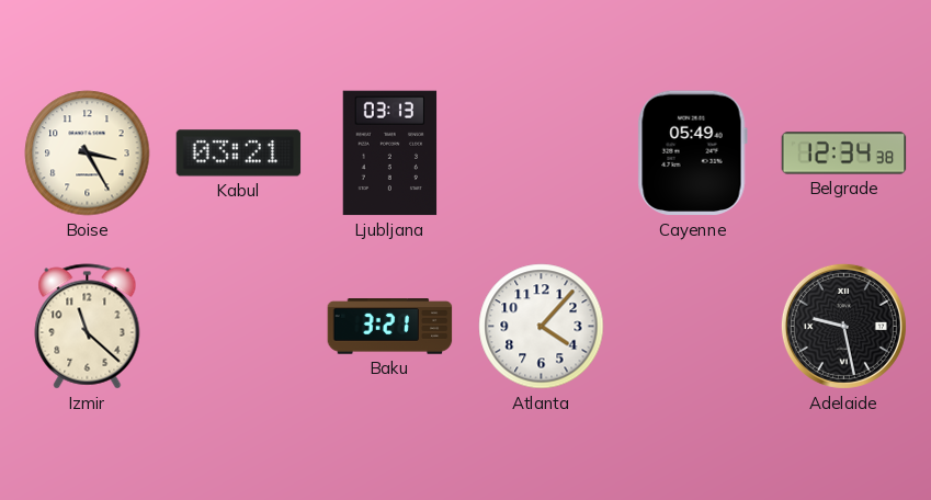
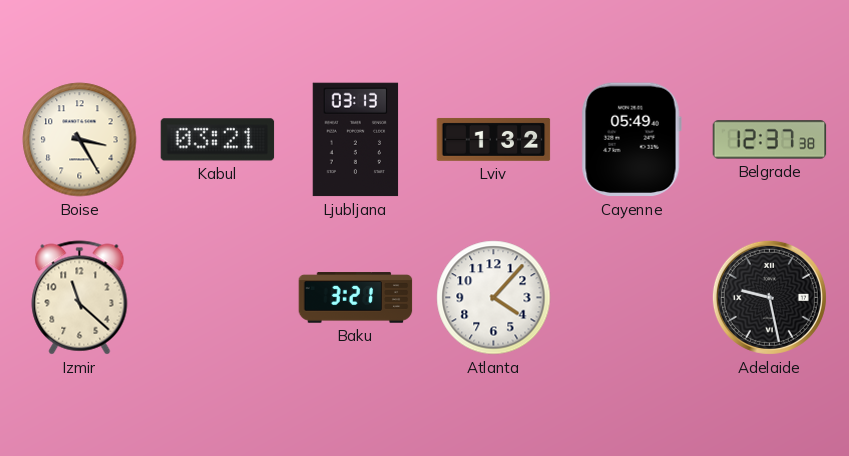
Lviv: none -> 1:32
Belgrade: 12:34 -> 12:37
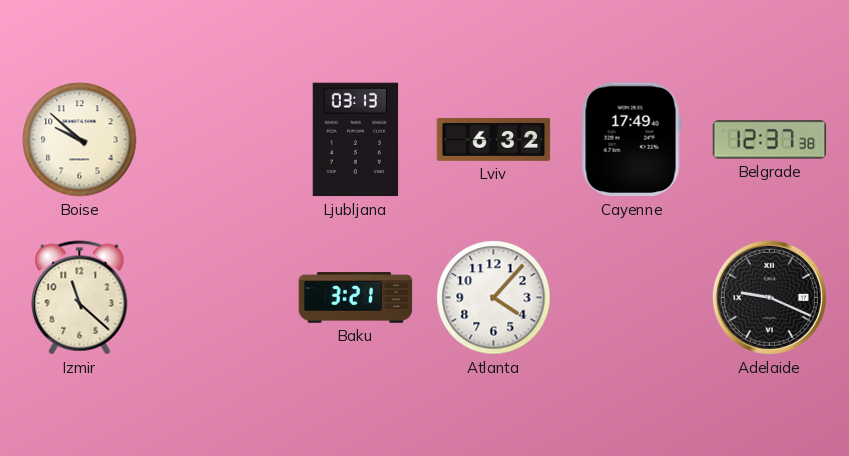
Boise: 3:25 -> 9:52
Kabul: 03:21 -> none
Lviv: 1:32 -> 6:32
Cayenne: 05:49 -> 17:49
Adelaide: 9:28 -> 9:19
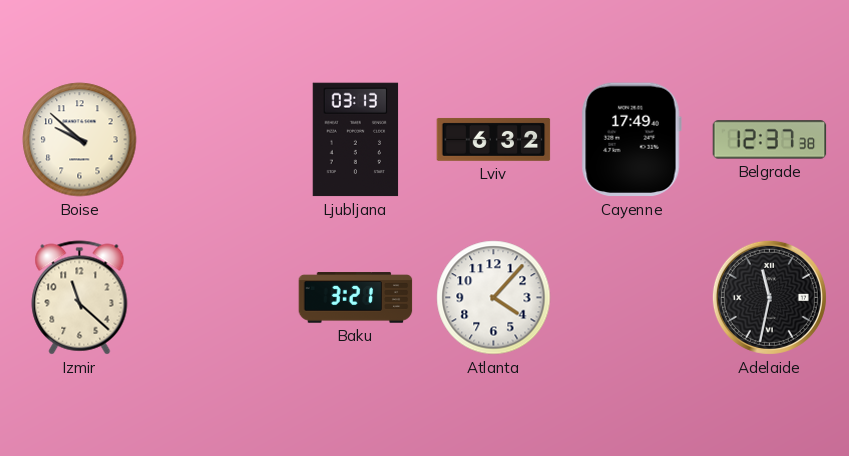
Adelaide: 9:19 -> 11:32
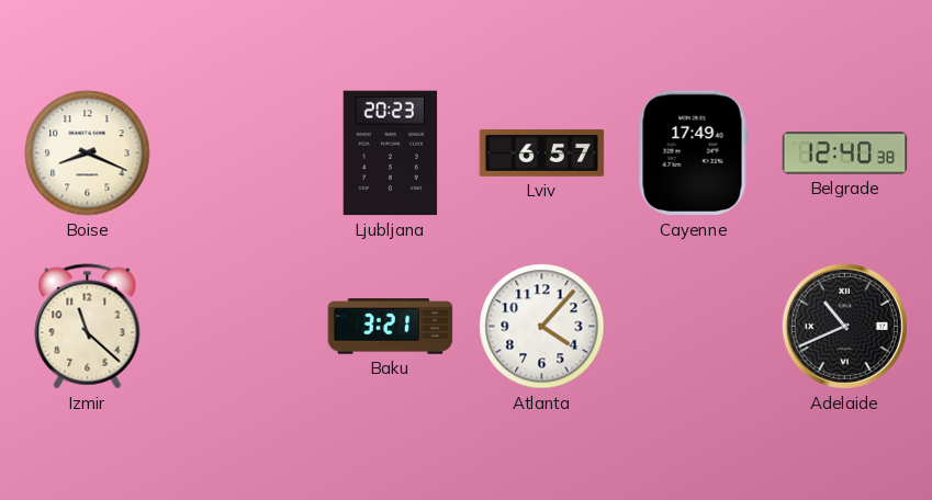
Boise: 9:52 -> 8:19
Ljubljana: 03:13 -> 20:23
Lviv: 6:32 -> 6:57
Belgrade: 12:37 -> 12:40
Adelaide: 11:32 -> 10:41
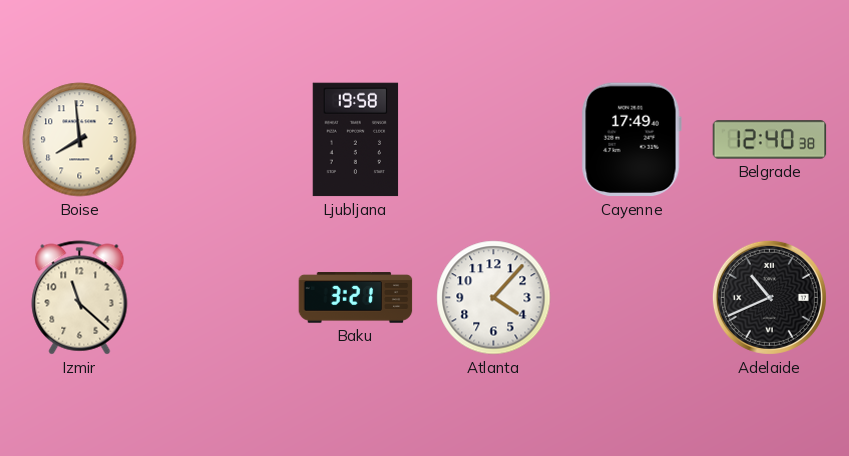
Boise: 8:19 -> 7:59
Ljubljana: 20:23 -> 19:58
Lviv: 6:57 -> none
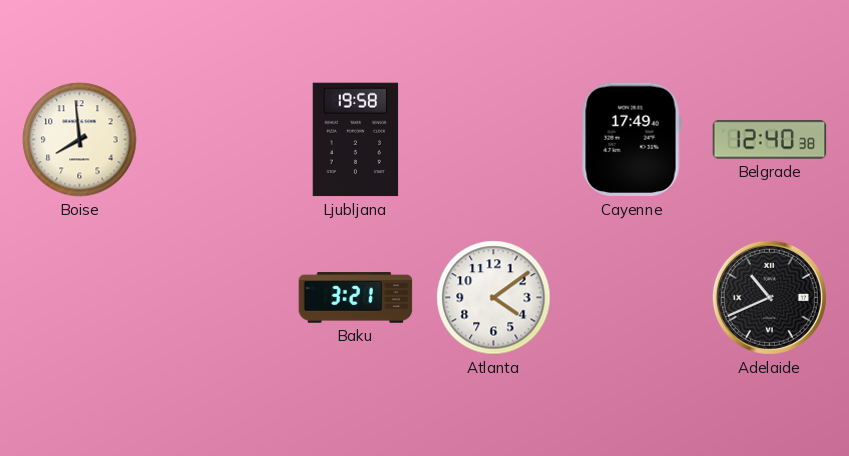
Izmir: 11:22 -> none
Atlanta: 4:07 -> 4:09
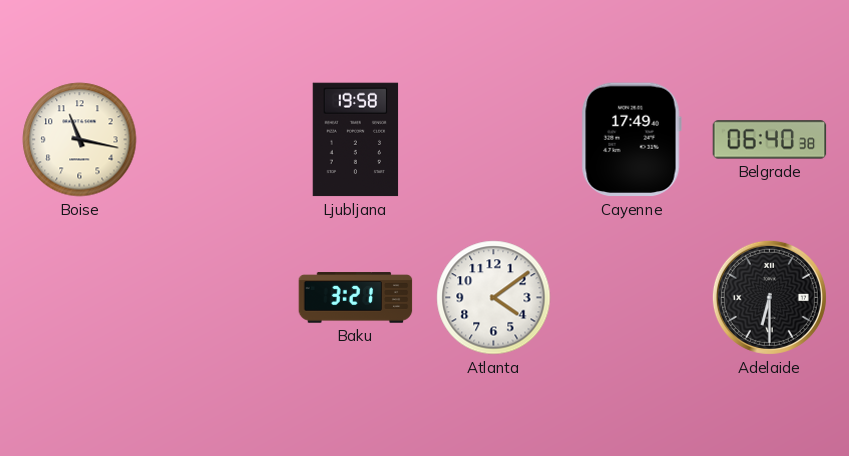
Boise: 7:59 -> 11:17
Belgrade: 12:40 -> 06:40
Adelaide: 10:41 -> 6:30
